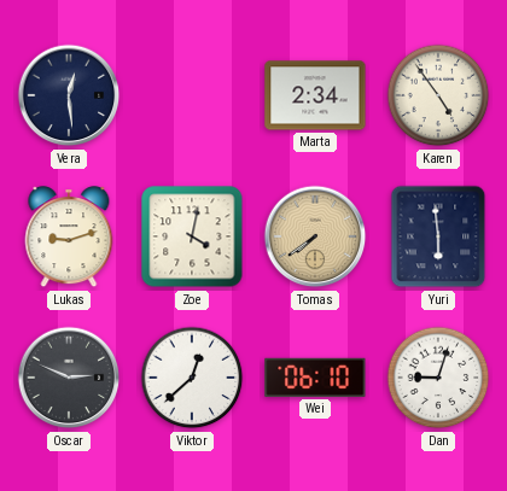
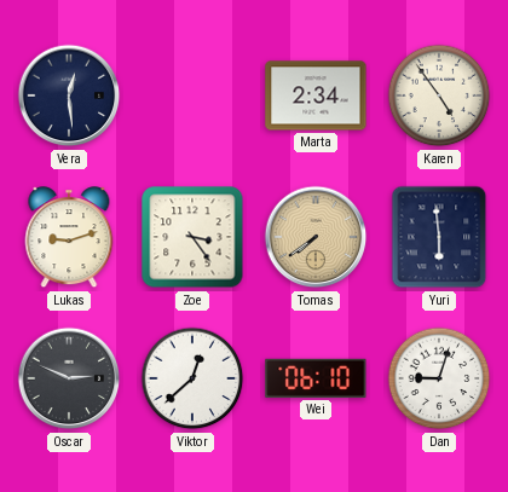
Zoe: 4:02 -> 3:24
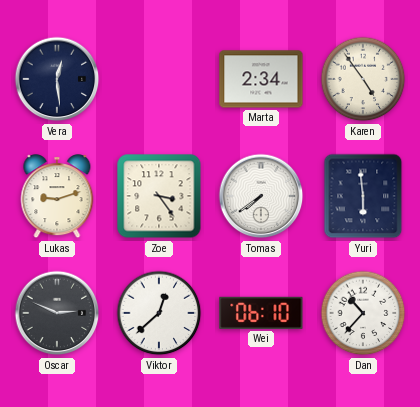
Tomas dial: champagne -> white
Dan: 9:03 -> 10:37
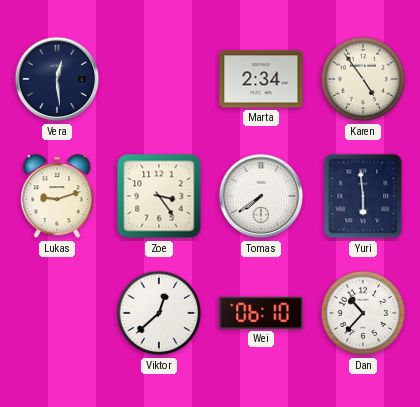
Oscar: 2:49 -> none
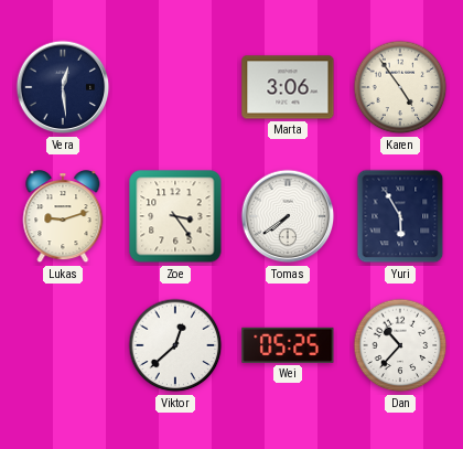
Marta: 2:34 -> 3:06
Yuri: 5:59 -> 5:55
Wei: 06:10 -> 05:25
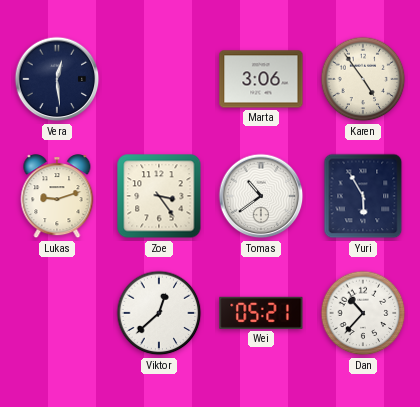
Tomas: 7:39 -> 10:39
Wei: 05:25 -> 05:21
